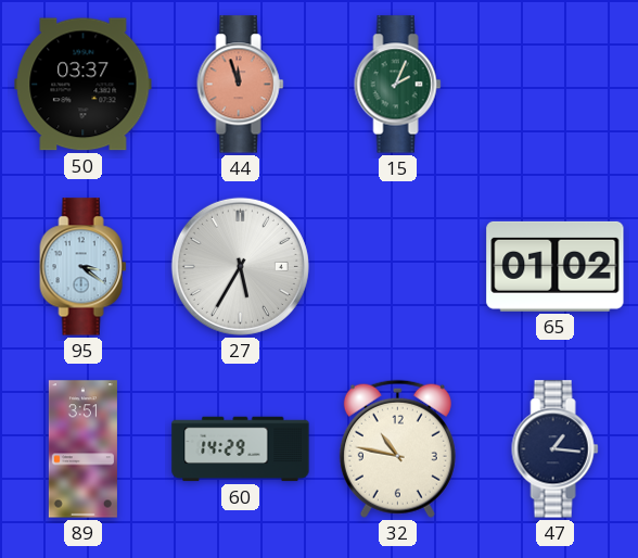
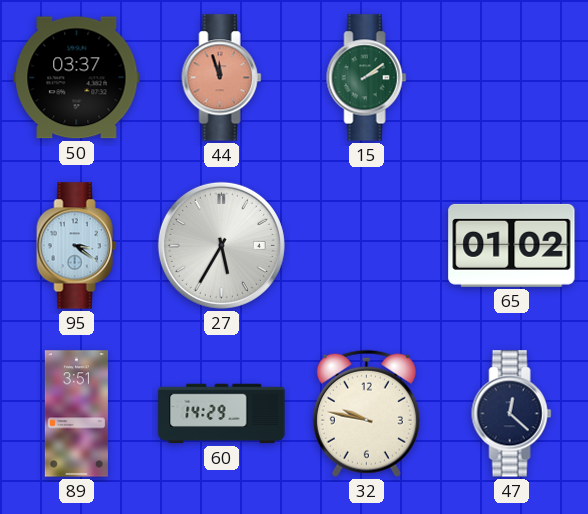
15: 2:04 -> 2:09
32: 10:47 -> 9:47
47: 1:16 -> 12:22
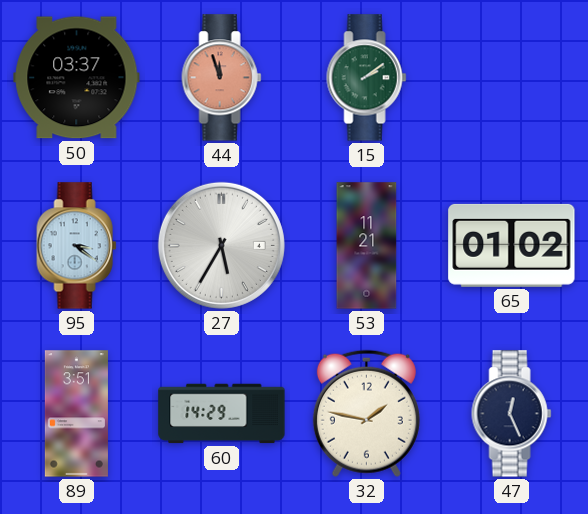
53: none -> 11:21
32: 9:47 -> 1:47
47: 12:22 -> 12:26
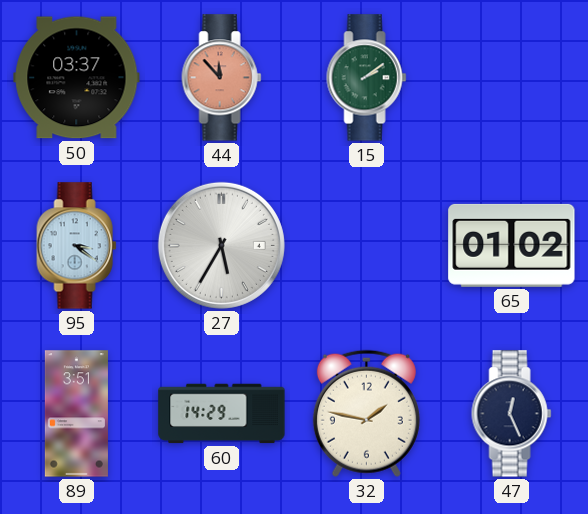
44: 11:57 -> 11:53
53: 11:21 -> none
